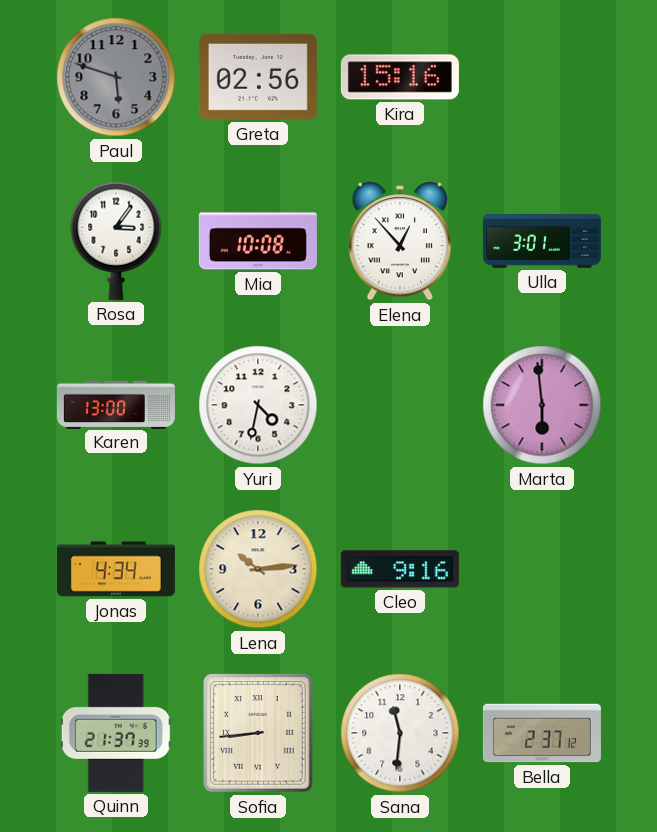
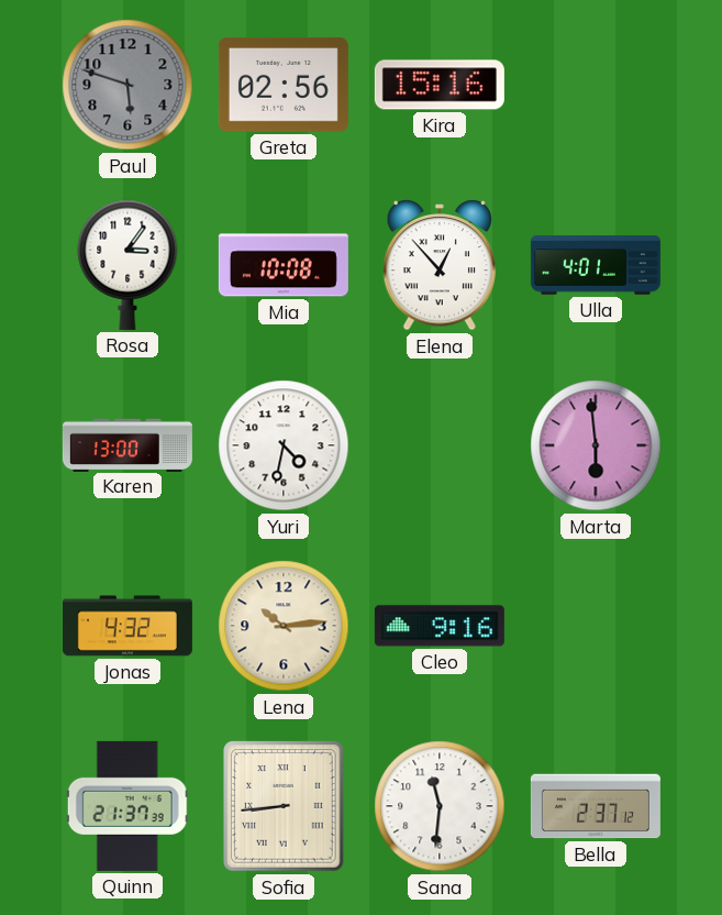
Ulla: 3:01 -> 4:01
Jonas: 4:34 -> 4:32
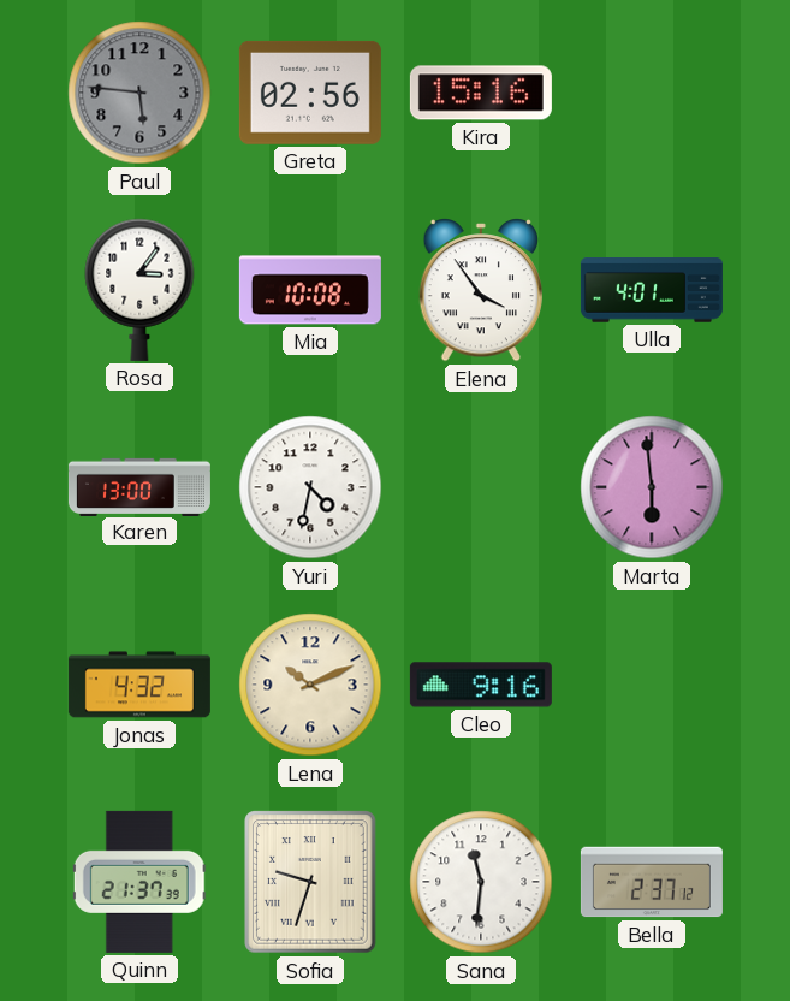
Paul: 5:48 -> 5:46
Elena: 12:53 -> 3:54
Lena: 10:14 -> 10:11
Sofia: 8:44 -> 9:33
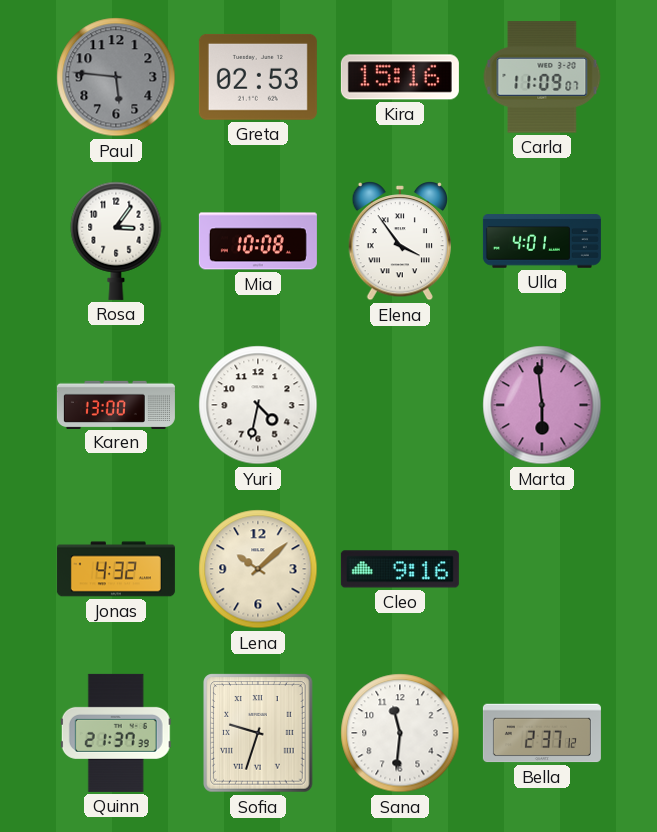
Greta: 02:56 -> 02:53
Carla: none -> 11:09
Lena: 10:11 -> 10:08
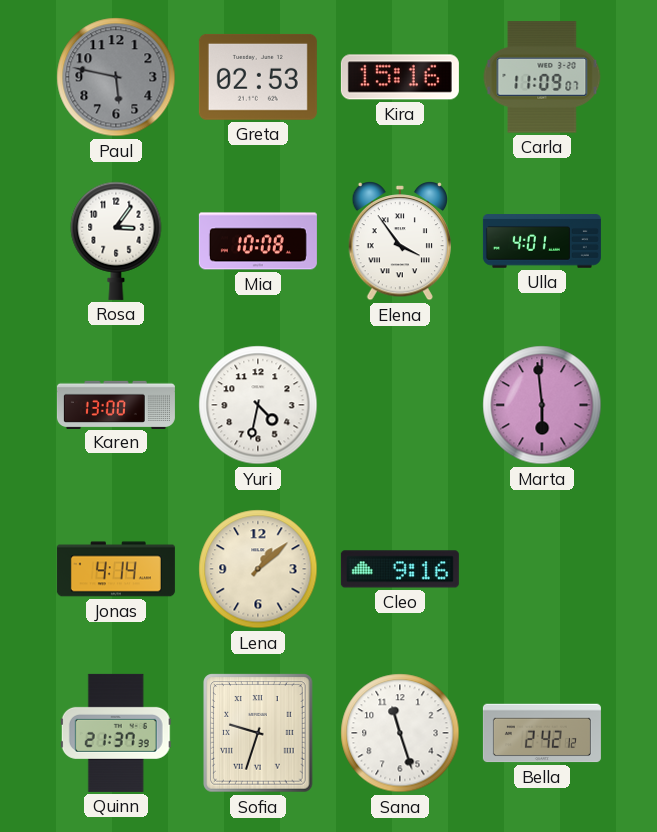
Paul: 5:46 -> 5:47
Jonas: 4:32 -> 4:14
Lena: 10:08 -> 1:08
Sana: 11:31 -> 11:27
Bella: 2:37 -> 2:42
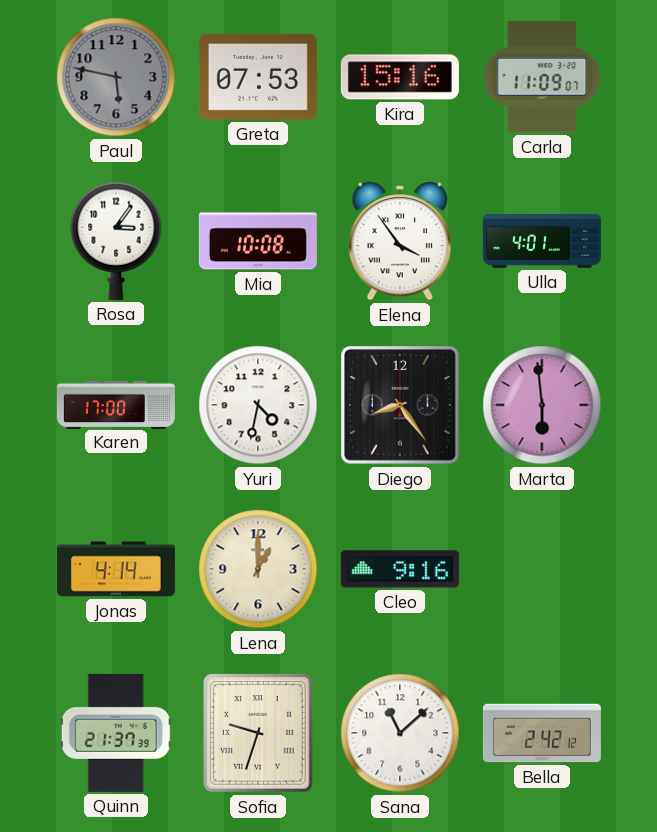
Greta: 02:53 -> 07:53
Karen: 13:00 -> 17:00
Diego: none -> 8:24
Lena: 1:08 -> 1:00
Sana: 11:27 -> 11:08
